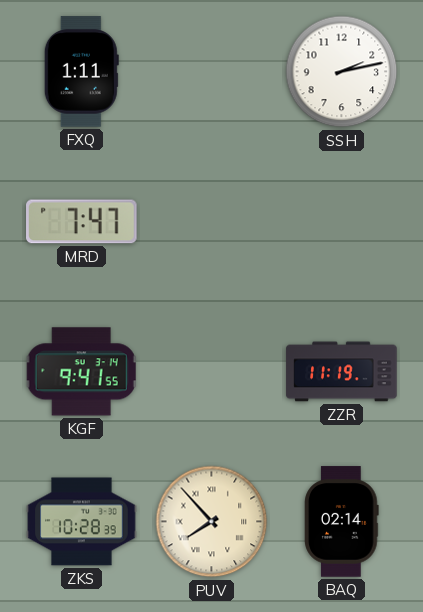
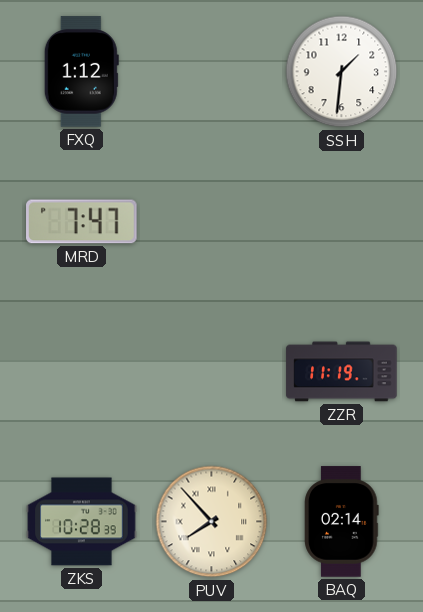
FXQ: 1:11 -> 1:12
SSH: 2:13 -> 1:31
KGF: 9:41 -> none
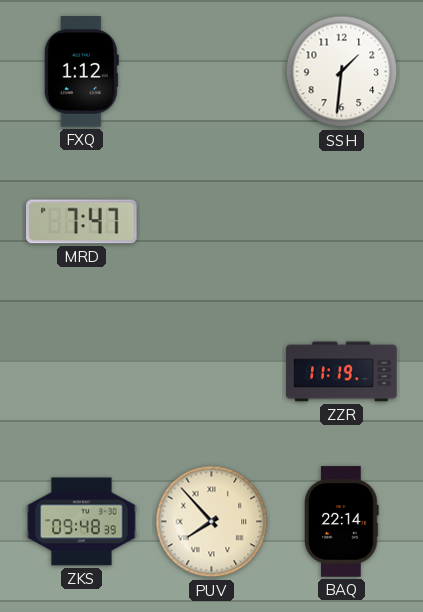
ZKS: 10:28 -> 09:48
BAQ: 02:14 -> 22:14
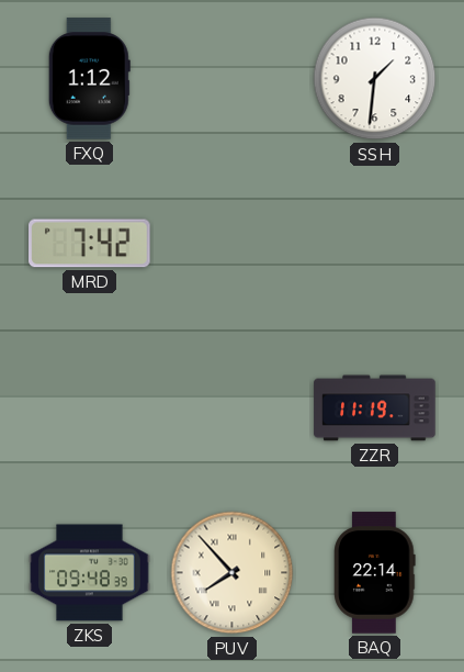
MRD: 7:47 -> 7:42
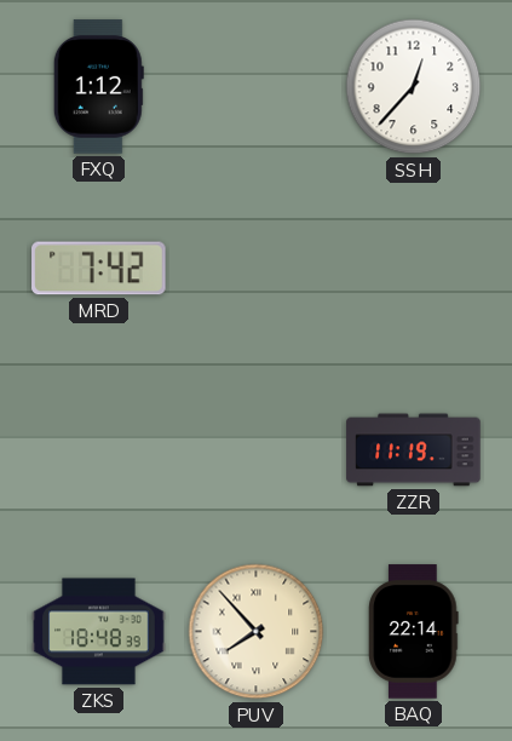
SSH: 1:31 -> 12:37
ZKS: 09:48 -> 18:48
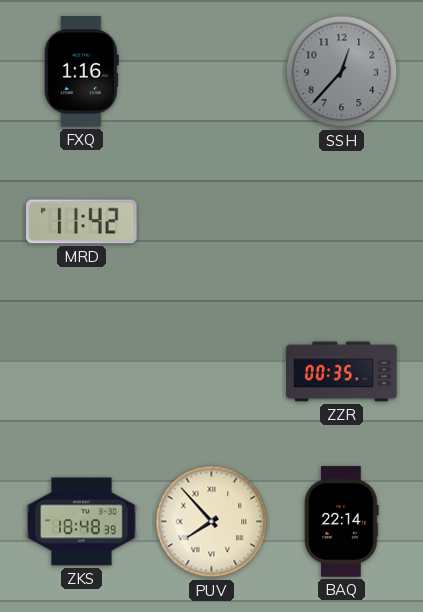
FXQ: 1:12 -> 1:16
SSH dial: white -> grey
MRD: 7:42 -> 11:42
ZZR: 11:19 -> 00:35
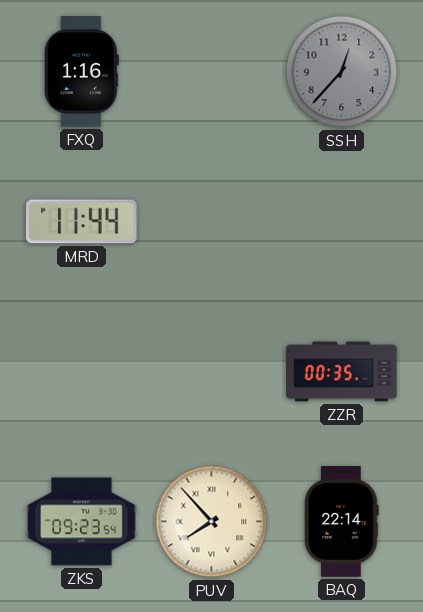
MRD: 11:42 -> 11:44
ZKS: 18:48 -> 09:23
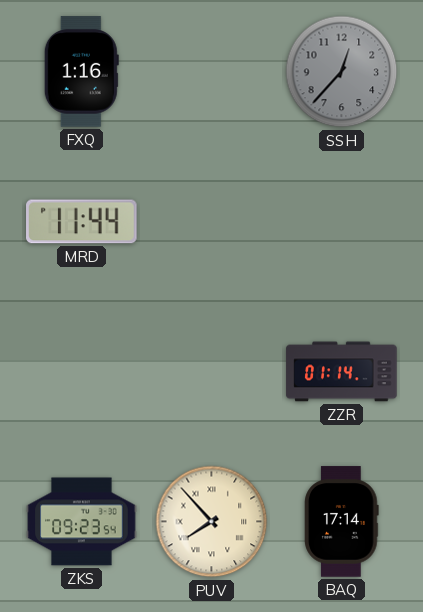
ZZR: 00:35 -> 01:14
BAQ: 22:14 -> 17:14
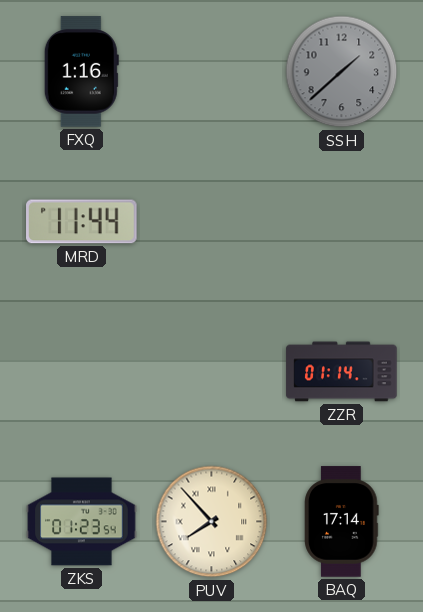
SSH: 12:37 -> 1:38
ZKS: 09:23 -> 01:23
